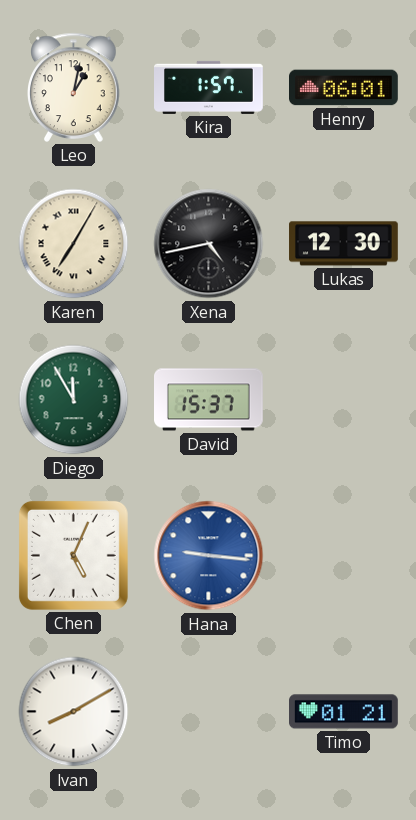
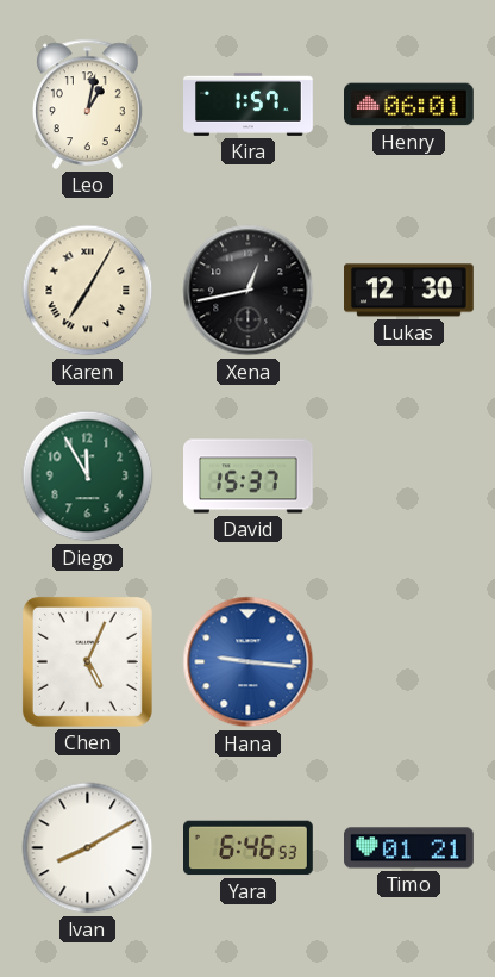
Xena: 4:43 -> 12:43
Yara: none -> 6:46
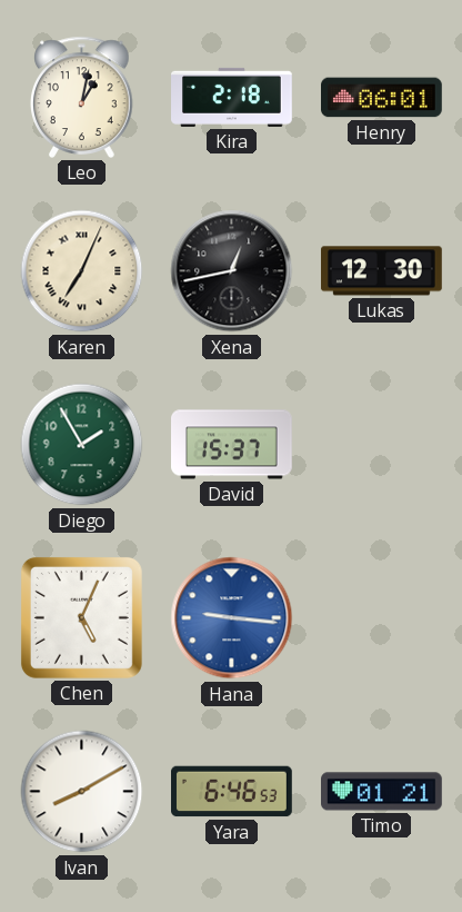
Kira: 1:57 -> 2:18
Karen: 7:05 -> 7:04
Diego: 11:55 -> 1:55
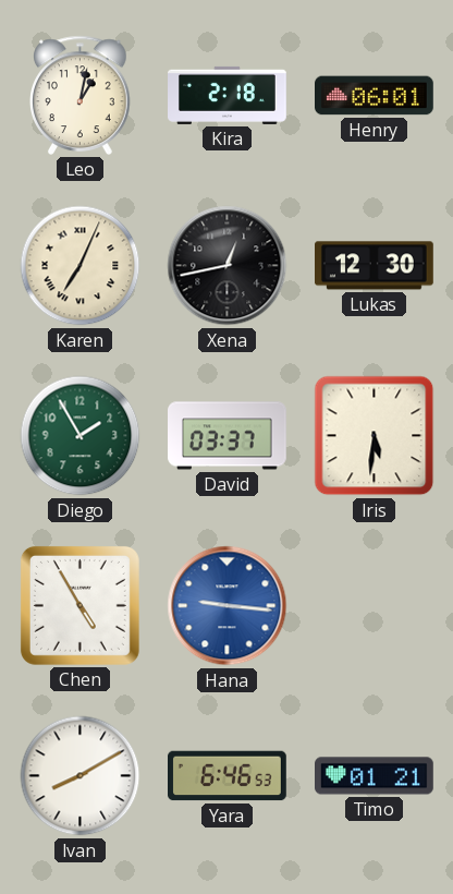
David: 15:37 -> 03:37
Iris: none -> 5:31
Chen: 5:04 -> 4:55
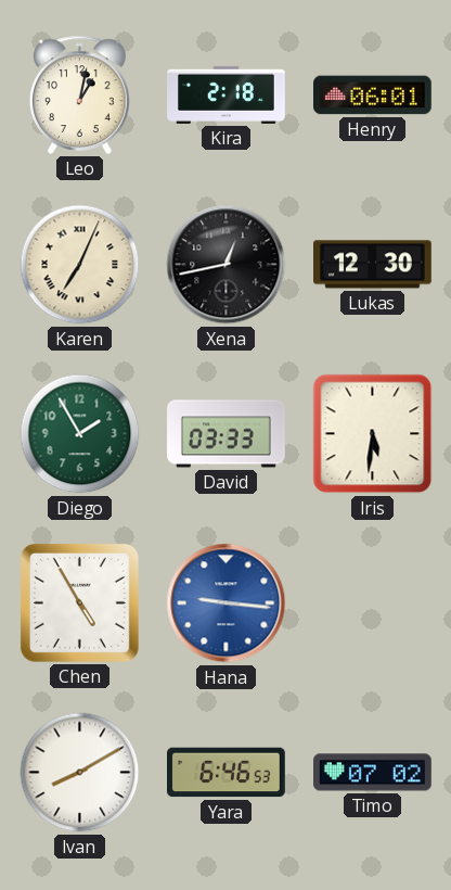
David: 03:37 -> 03:33
Timo: 01:21 -> 07:02
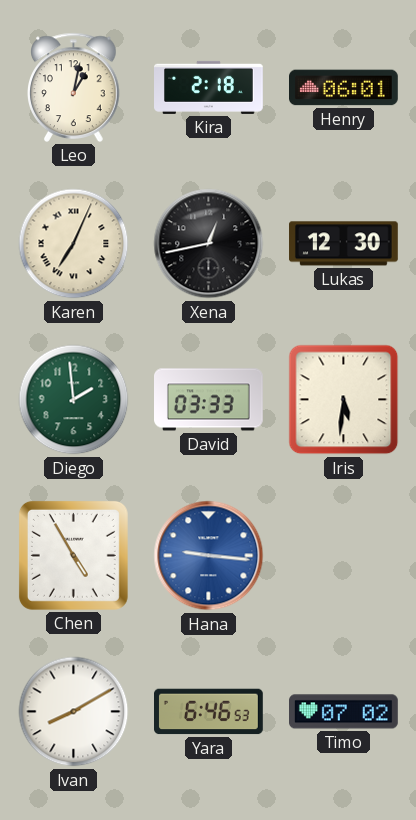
Diego: 1:55 -> 1:59
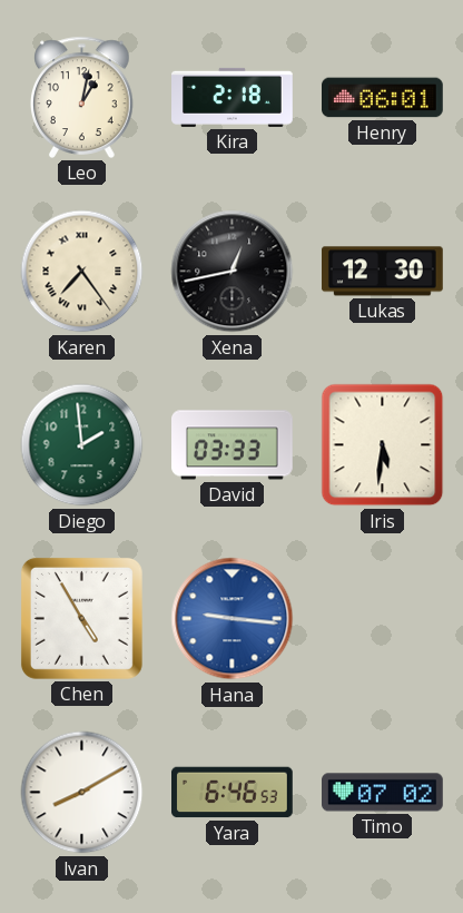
Karen: 7:04 -> 7:24
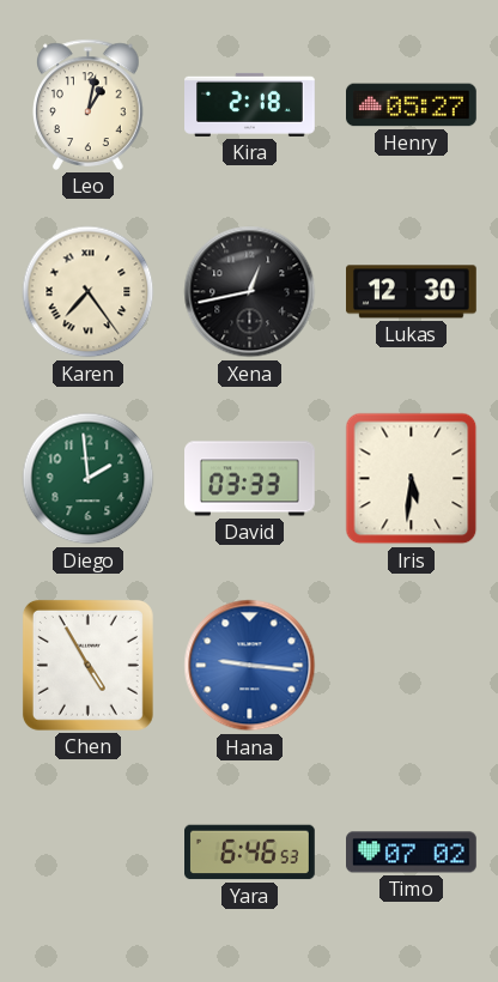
Henry: 06:01 -> 05:27
Ivan: 8:10 -> none
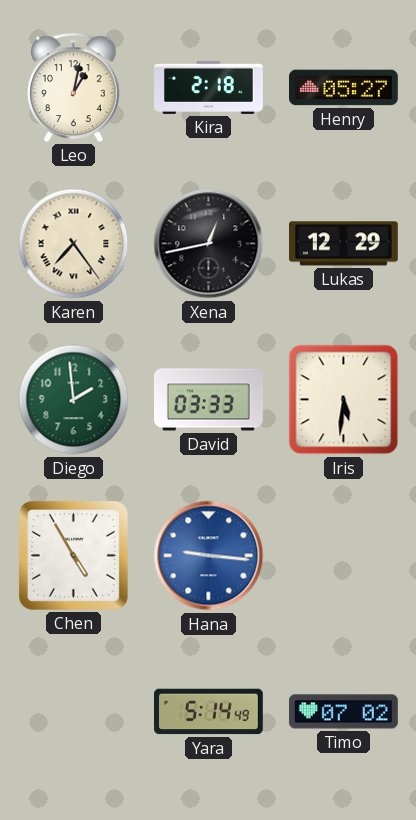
Lukas: 12:30 -> 12:29
Yara: 6:46 -> 5:14
